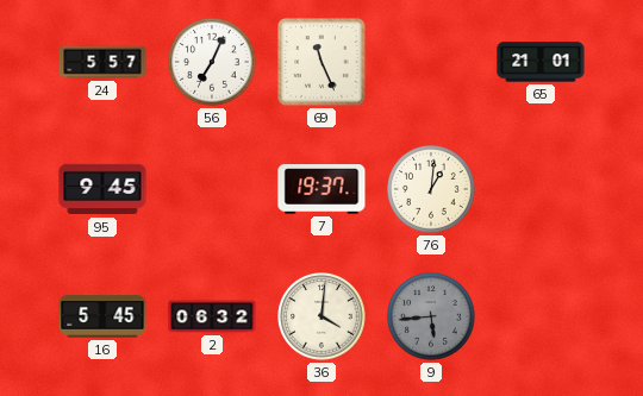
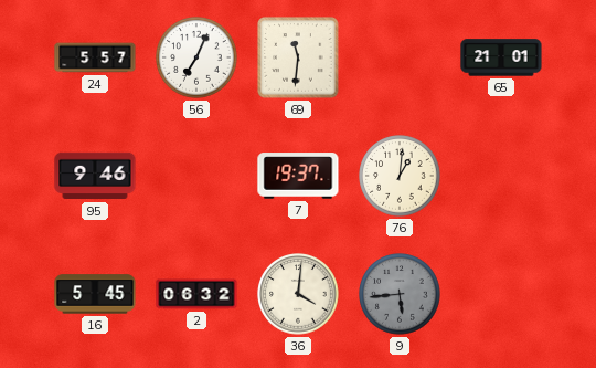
69: 11:26 -> 11:31
95: 9:45 -> 9:46
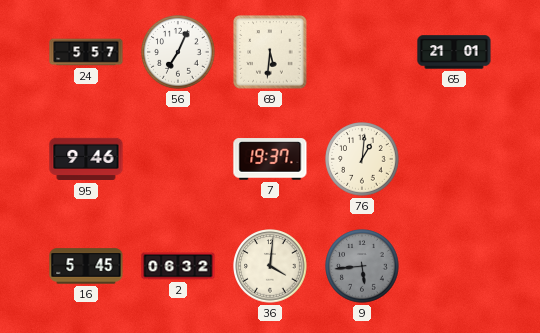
69: 11:31 -> 5:31
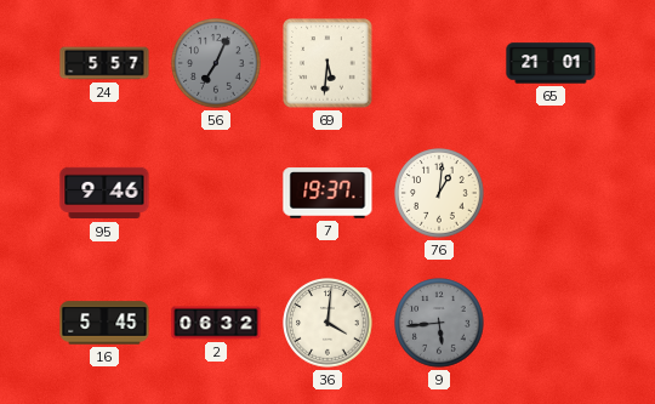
56 dial: white -> grey
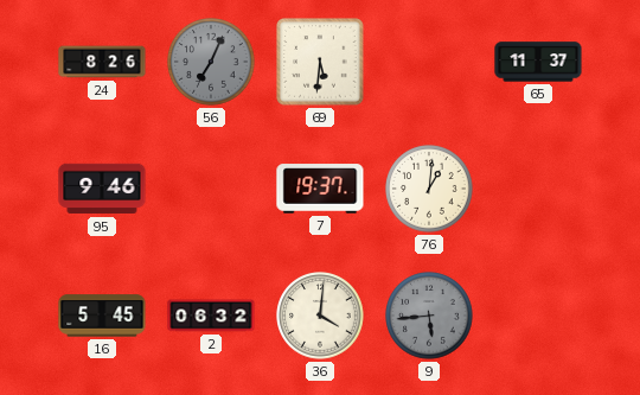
24: 5:57 -> 8:26
65: 21:01 -> 11:37
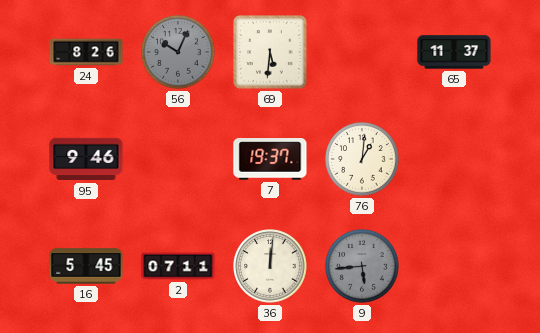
56: 7:04 -> 10:04
2: 06:32 -> 07:11
36: 4:01 -> 12:01
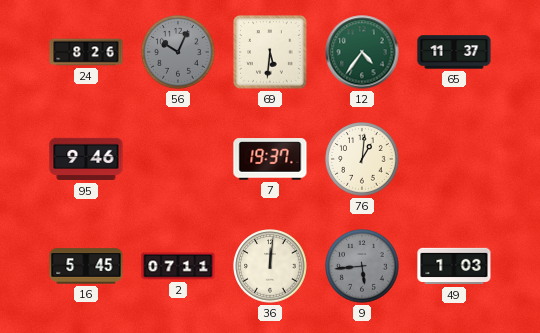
12: none -> 4:36
49: none -> 1:03
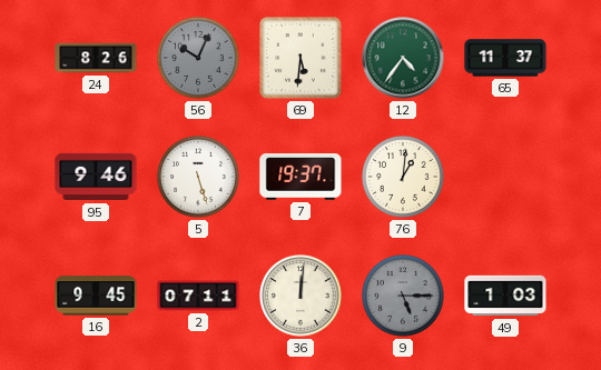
5: none -> 5:27
16: 5:45 -> 9:45
9: 5:44 -> 5:15
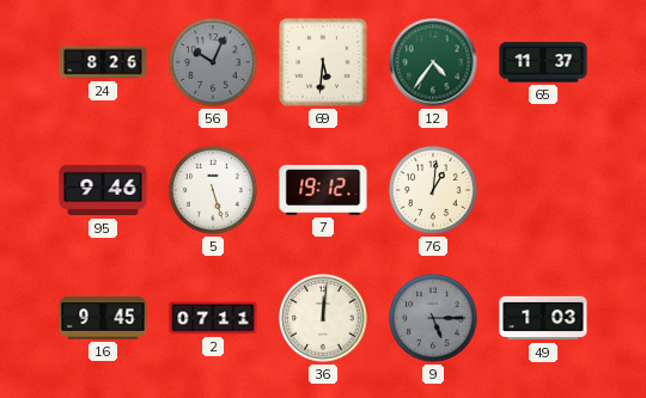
7: 19:37 -> 19:12
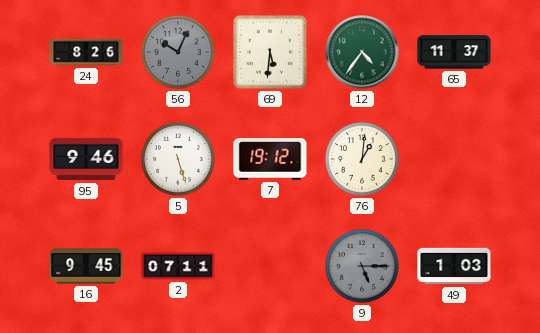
36: 12:01 -> none
